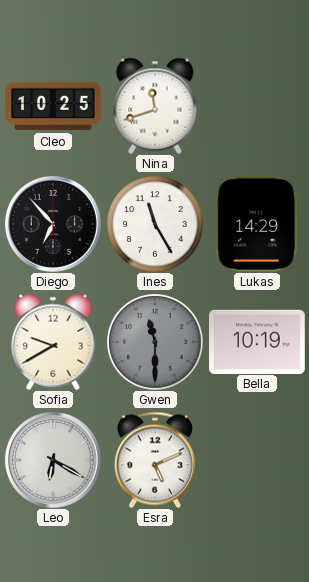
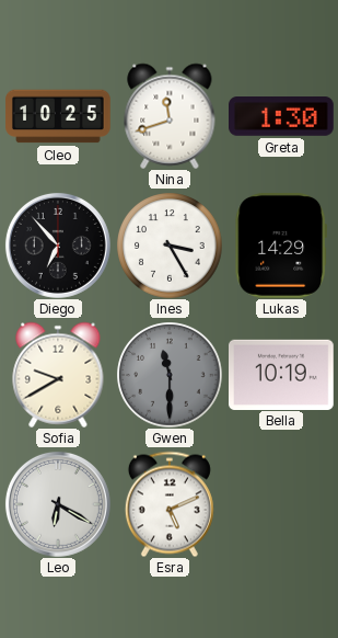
Greta: none -> 1:30
Ines: 11:25 -> 3:25
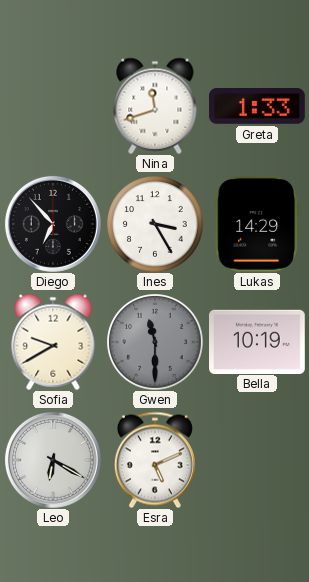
Cleo: 10:25 -> none
Greta: 1:30 -> 1:33
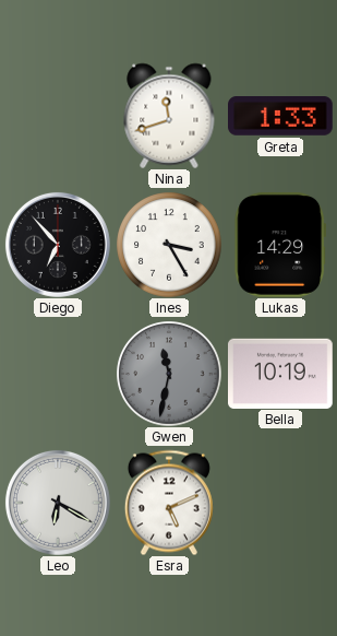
Sofia: 9:40 -> none
Gwen: 11:30 -> 11:32
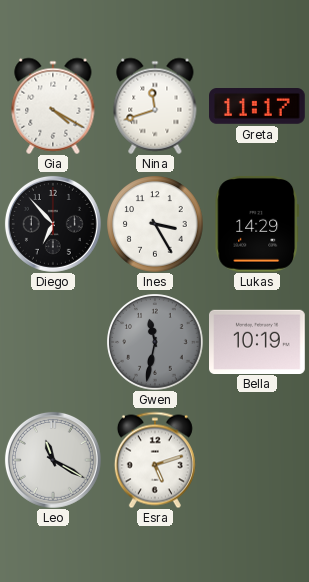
Gia: none -> 4:20
Greta: 1:33 -> 11:17
Leo: 6:20 -> 11:20
Esra: 5:11 -> 5:12
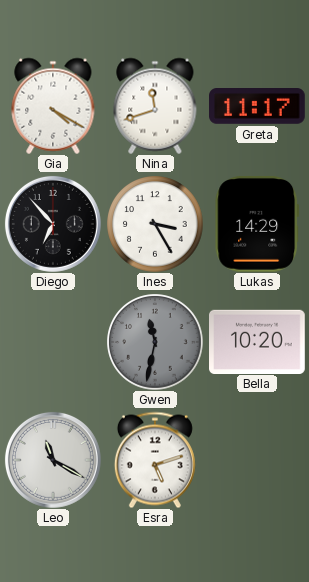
Bella: 10:19 -> 10:20
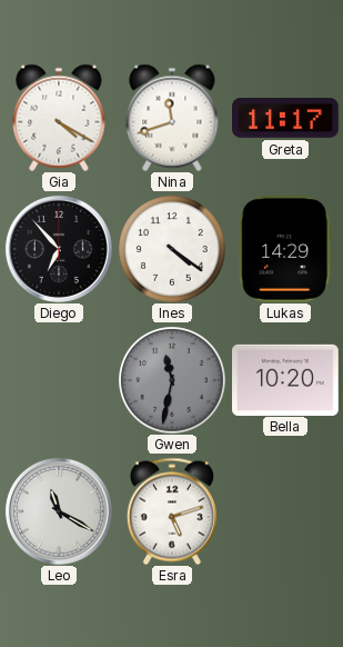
Ines: 3:25 -> 4:21
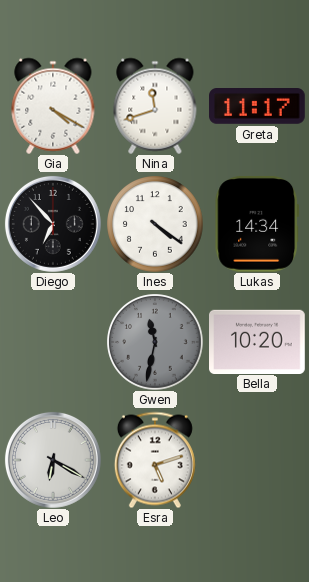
Lukas: 14:29 -> 14:34
Leo: 11:20 -> 6:20
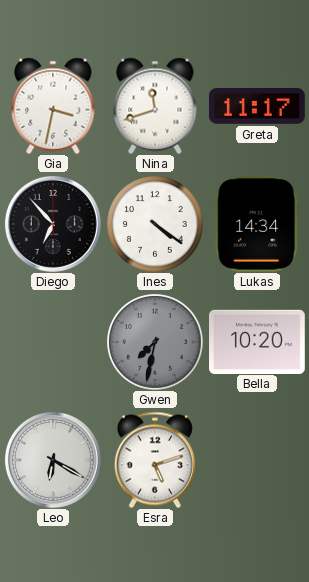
Gia: 4:20 -> 3:32
Gwen: 11:32 -> 7:32
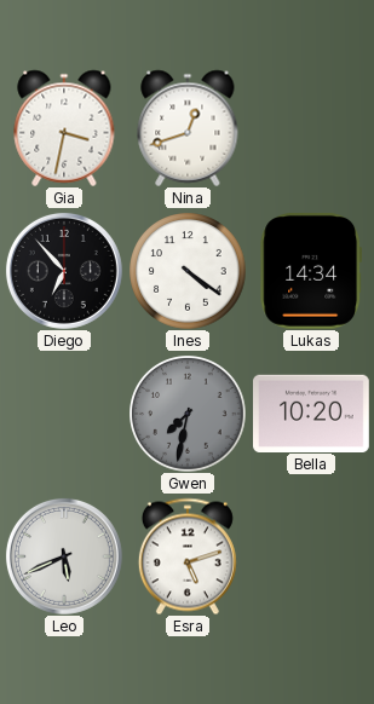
Nina: 11:42 -> 12:42
Greta: 11:17 -> none
Leo: 6:20 -> 5:41
